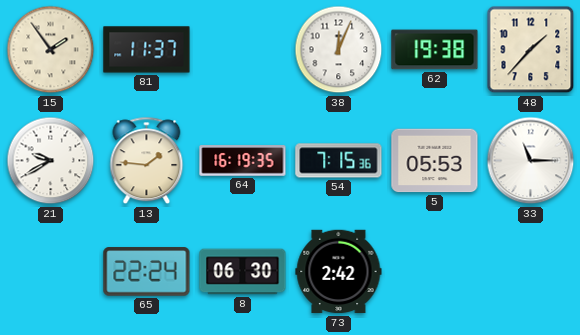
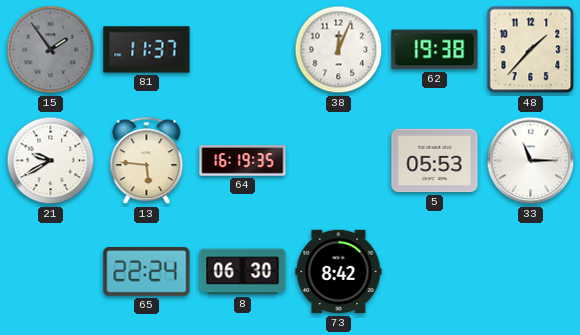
15 dial: cream -> grey
13: 1:46 -> 5:46
54: 7:15 -> none
73: 2:42 -> 8:42
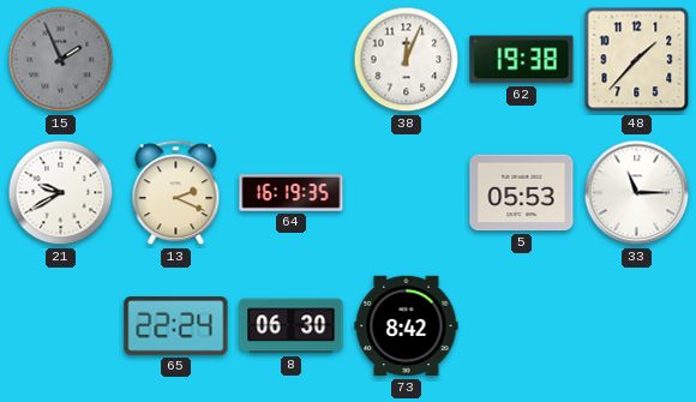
15: 1:54 -> 1:56
81: 11:37 -> none
13: 5:46 -> 2:19
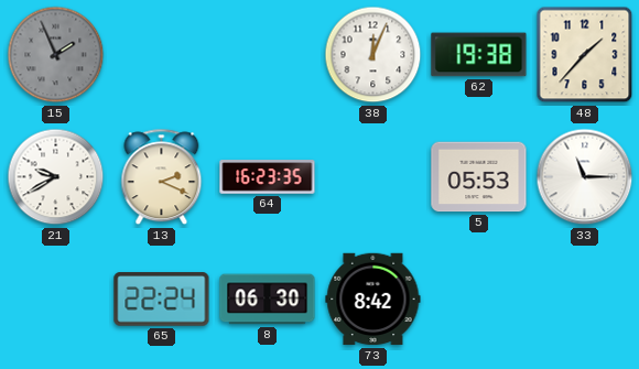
64: 16:19 -> 16:23
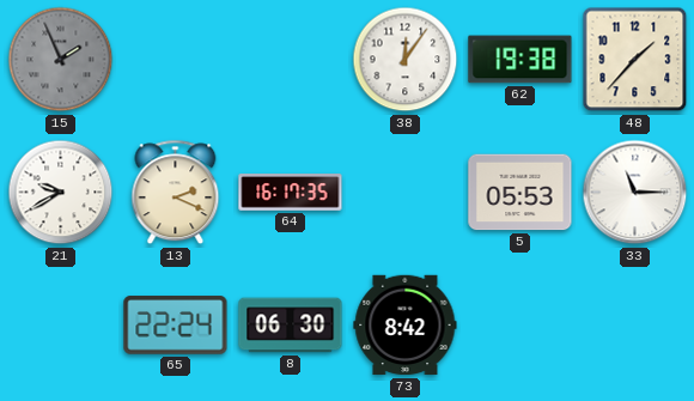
38: 12:04 -> 12:06
64: 16:23 -> 16:17
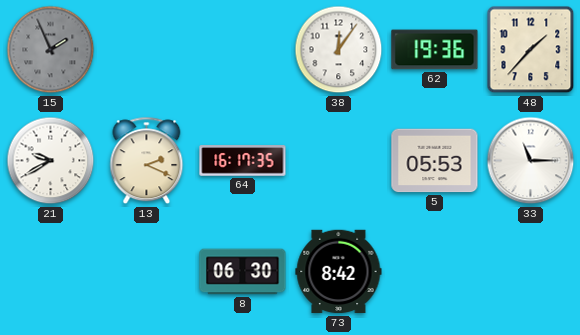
62: 19:38 -> 19:36
65: 22:24 -> none
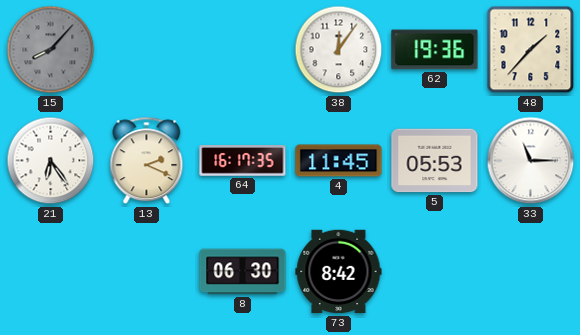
15: 1:56 -> 8:07
21: 9:40 -> 6:24
4: none -> 11:45
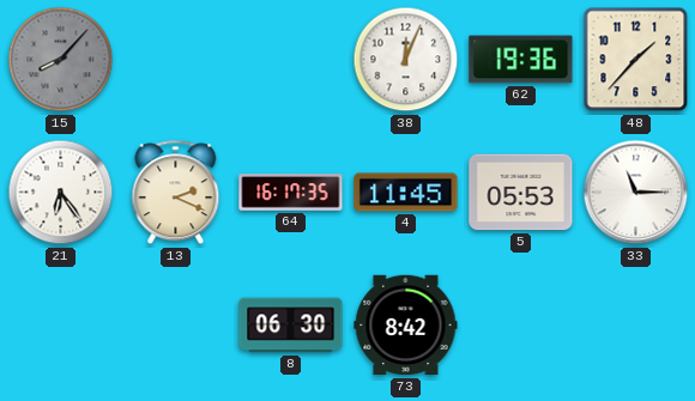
38: 12:06 -> 12:04
